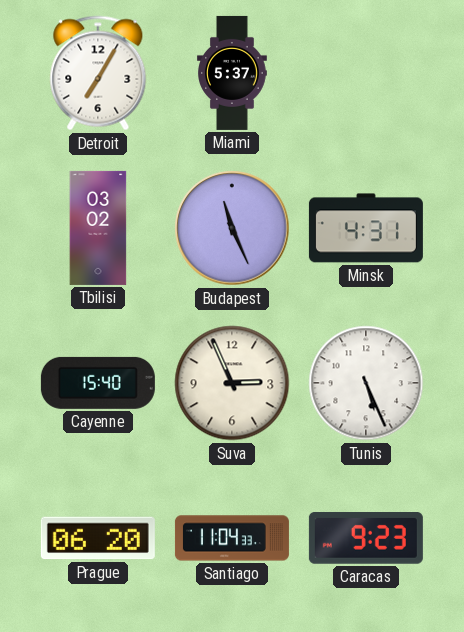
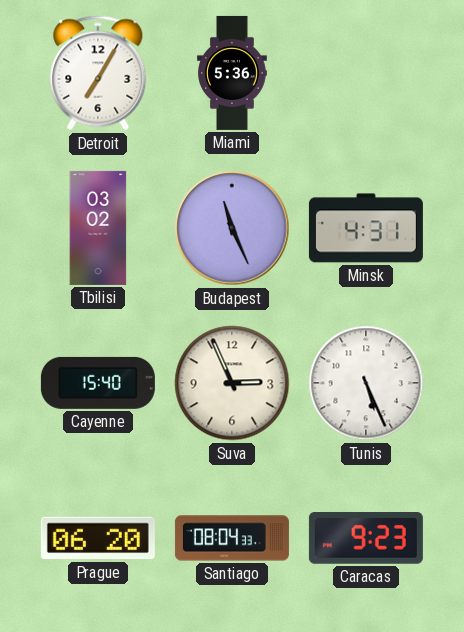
Miami: 5:37 -> 5:36
Santiago: 11:04 -> 08:04
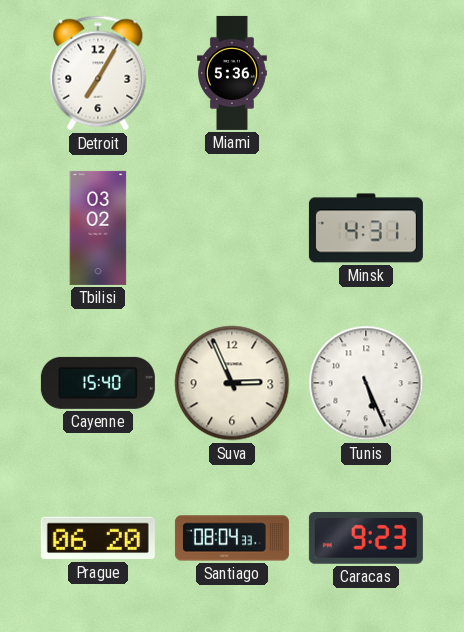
Budapest: 11:26 -> none
